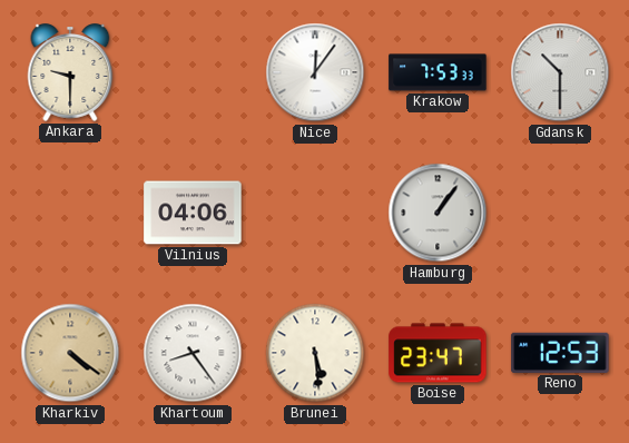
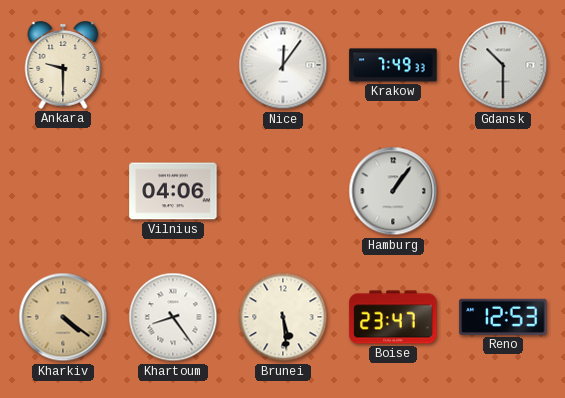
Krakow: 7:53 -> 7:49
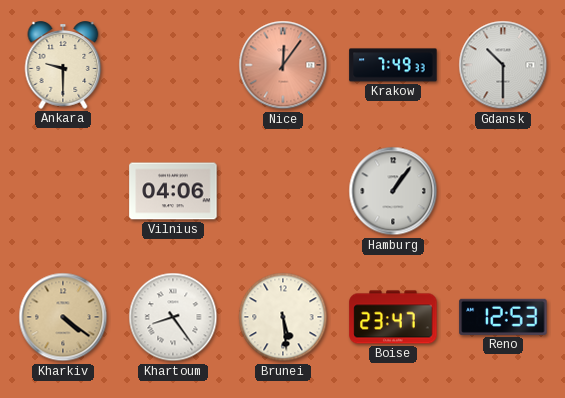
Nice dial: white -> salmon
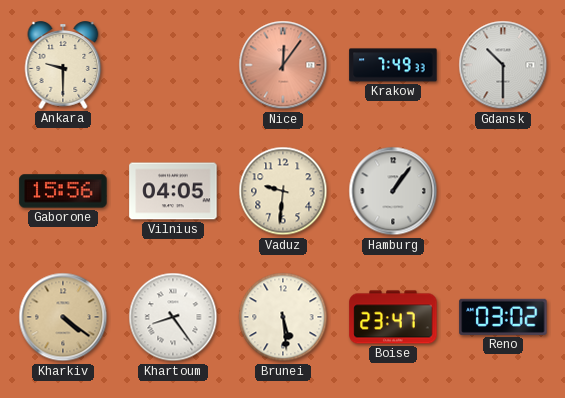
Gaborone: none -> 15:56
Vilnius: 04:06 -> 04:05
Vaduz: none -> 9:31
Reno: 12:53 -> 03:02
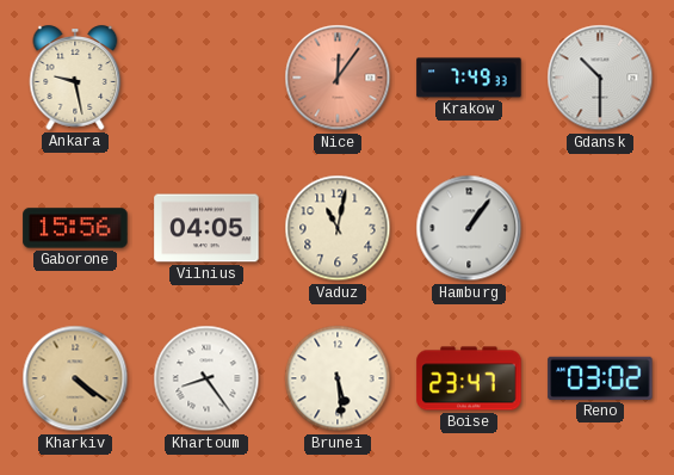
Ankara: 9:30 -> 9:28
Vaduz: 9:31 -> 11:02
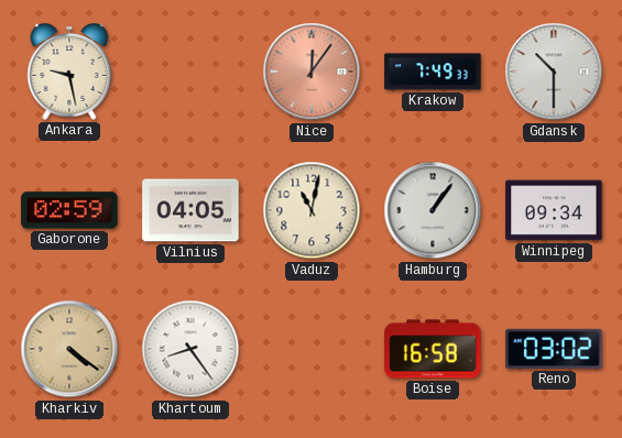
Gaborone: 15:56 -> 02:59
Winnipeg: none -> 09:34
Brunei: 5:29 -> none
Boise: 23:47 -> 16:58
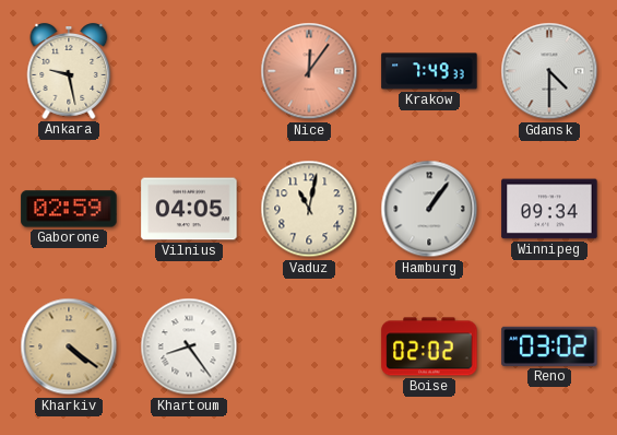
Gdansk: 10:30 -> 4:30
Boise: 16:58 -> 02:02
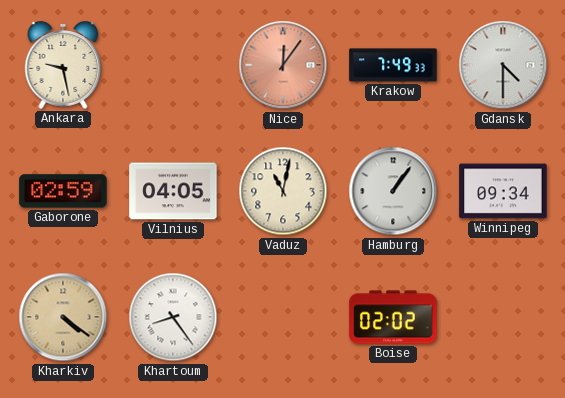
Reno: 03:02 -> none
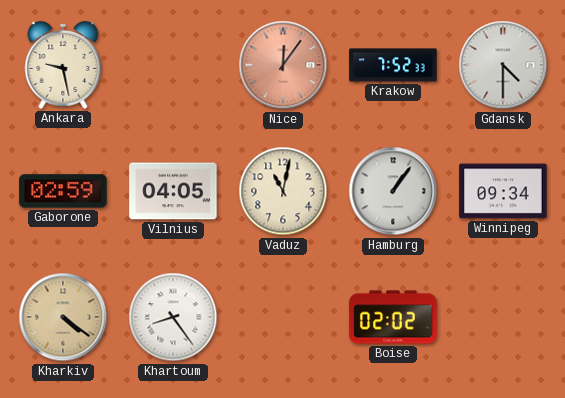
Krakow: 7:49 -> 7:52
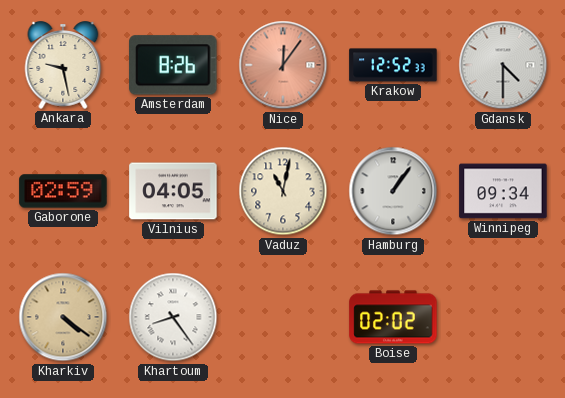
Amsterdam: none -> 8:26
Krakow: 7:52 -> 12:52
